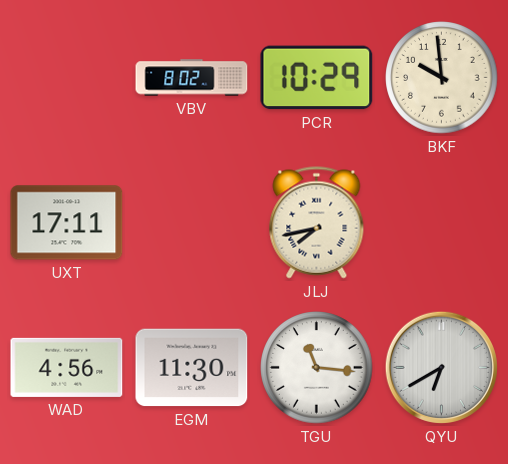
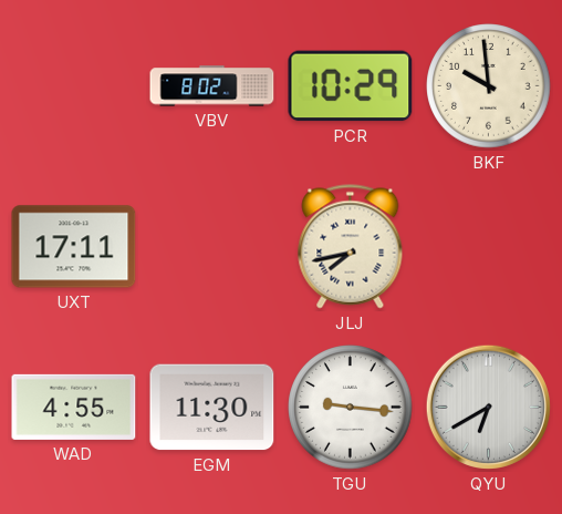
WAD: 4:56 -> 4:55
TGU: 11:16 -> 9:16
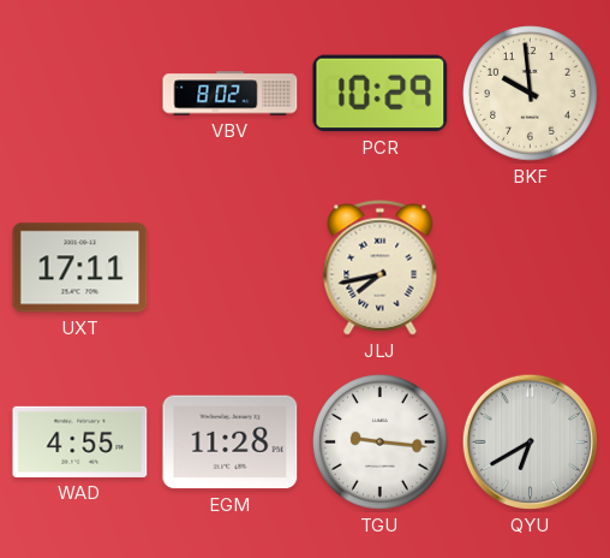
EGM: 11:30 -> 11:28
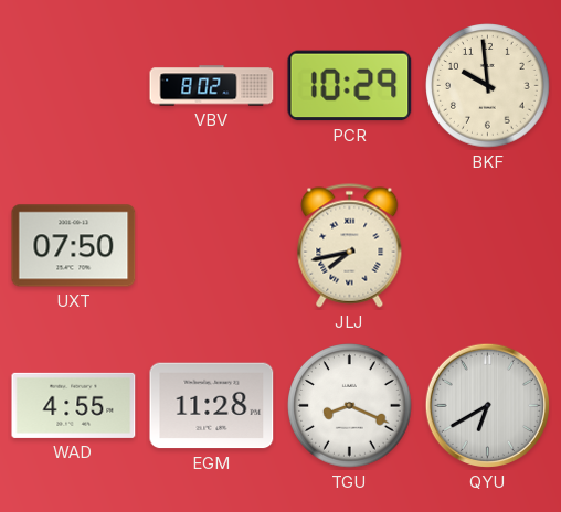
UXT: 17:11 -> 07:50
TGU: 9:16 -> 8:19
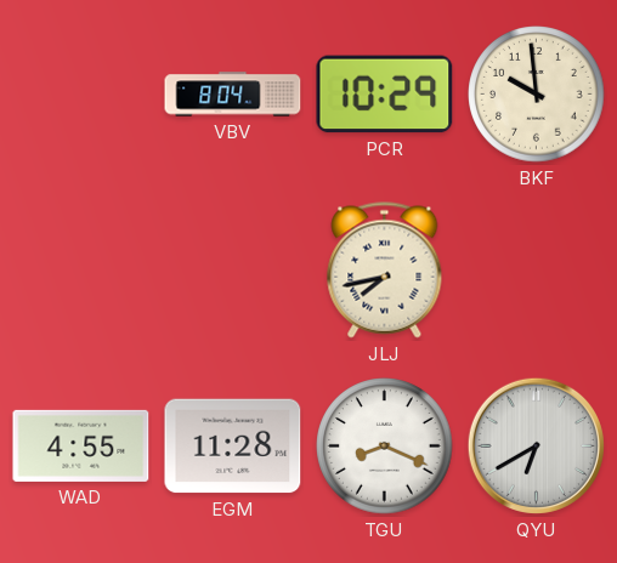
VBV: 8:02 -> 8:04
UXT: 07:50 -> none
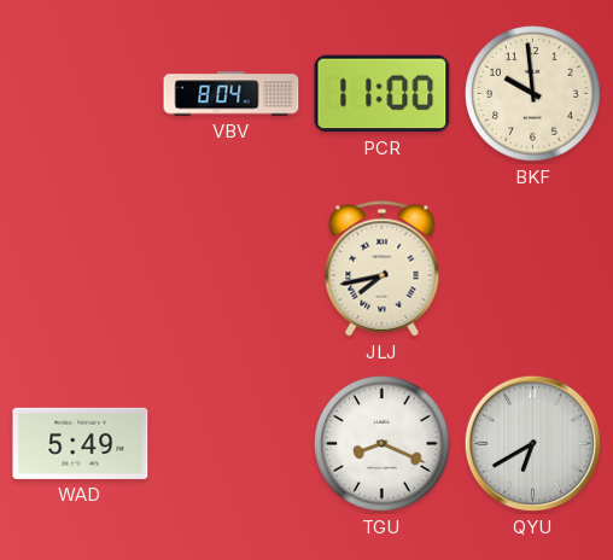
PCR: 10:29 -> 11:00
WAD: 4:55 -> 5:49
EGM: 11:28 -> none
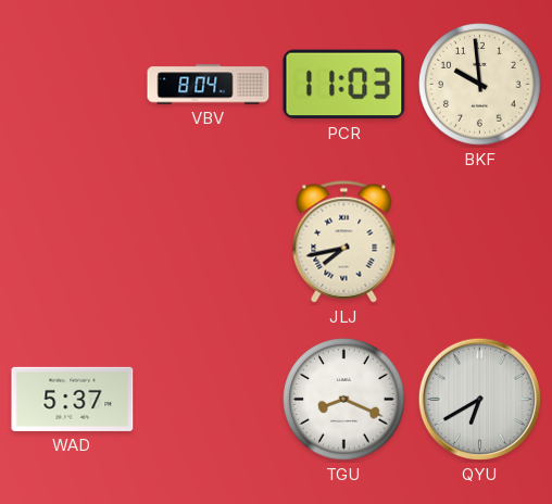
PCR: 11:00 -> 11:03
WAD: 5:49 -> 5:37
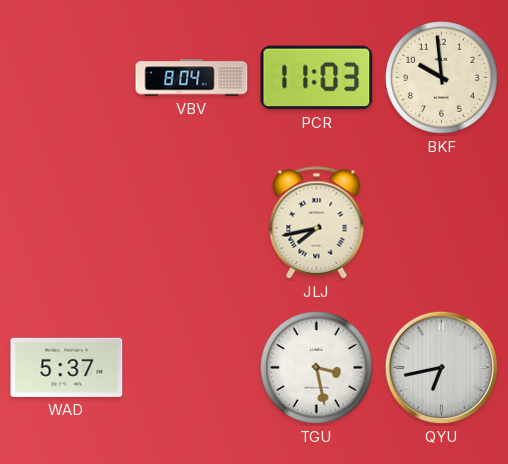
TGU: 8:19 -> 3:28
QYU: 6:40 -> 6:43
